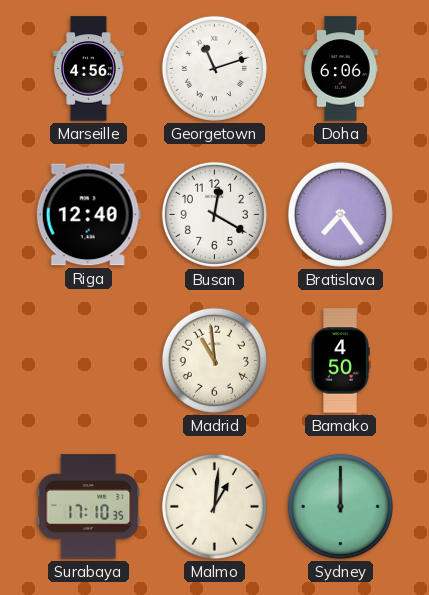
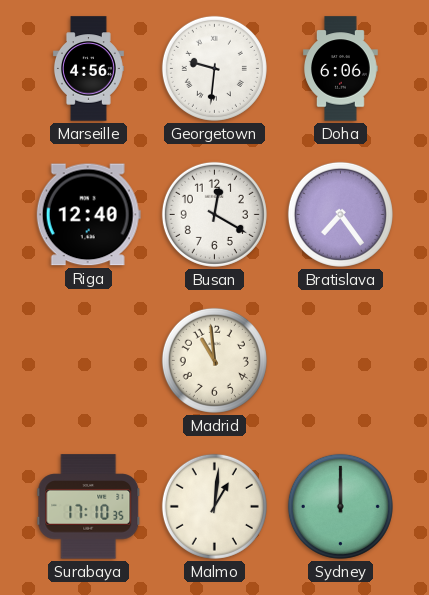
Georgetown: 11:12 -> 9:31
Bamako: 4:50 -> none
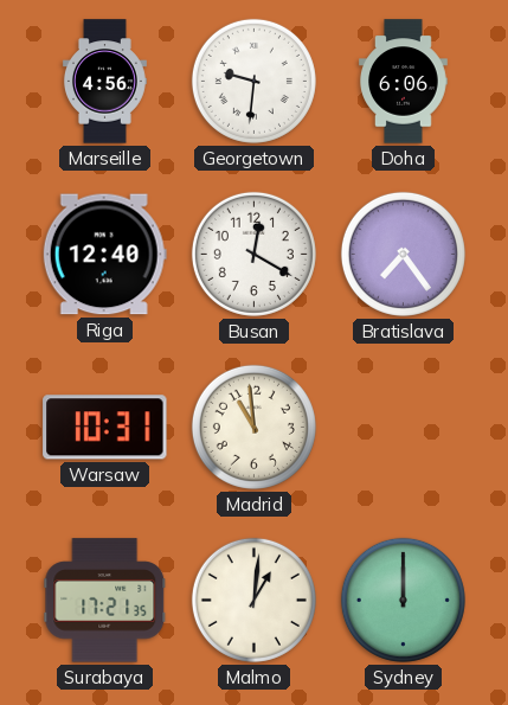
Warsaw: none -> 10:31
Surabaya: 17:10 -> 17:21
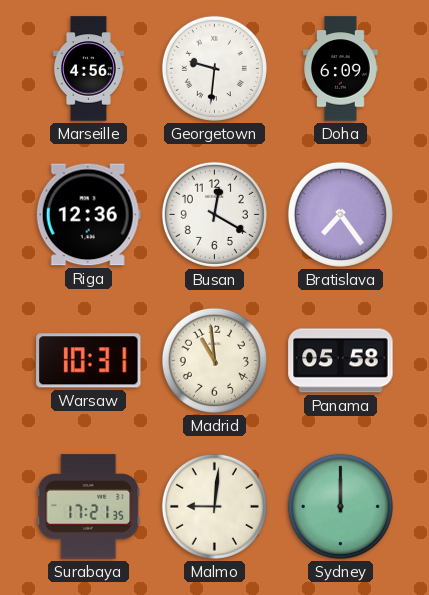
Doha: 6:06 -> 6:09
Riga: 12:40 -> 12:36
Panama: none -> 05:58
Malmo: 1:01 -> 9:01
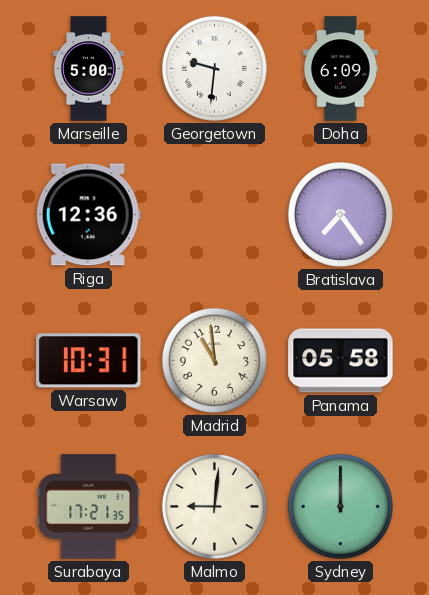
Marseille: 4:56 -> 5:00
Busan: 12:20 -> none
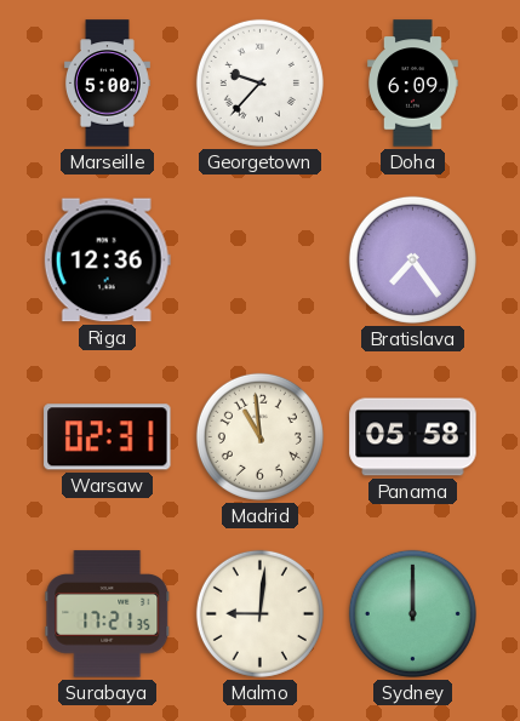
Georgetown: 9:31 -> 9:37
Warsaw: 10:31 -> 02:31
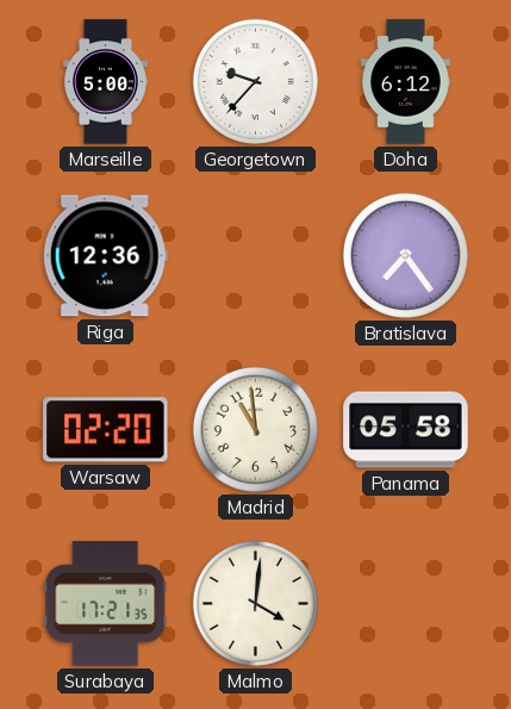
Doha: 6:09 -> 6:12
Warsaw: 02:31 -> 02:20
Malmo: 9:01 -> 4:01
Sydney: 12:00 -> none
